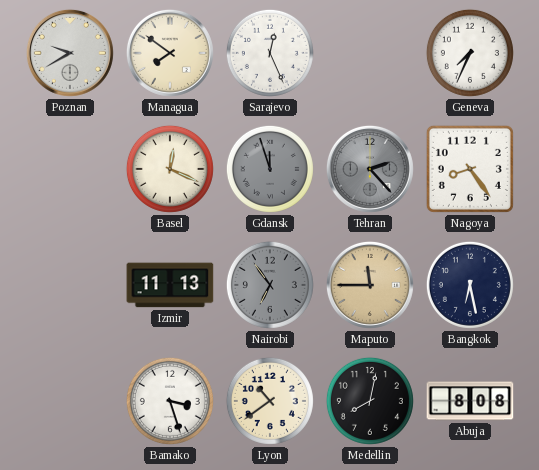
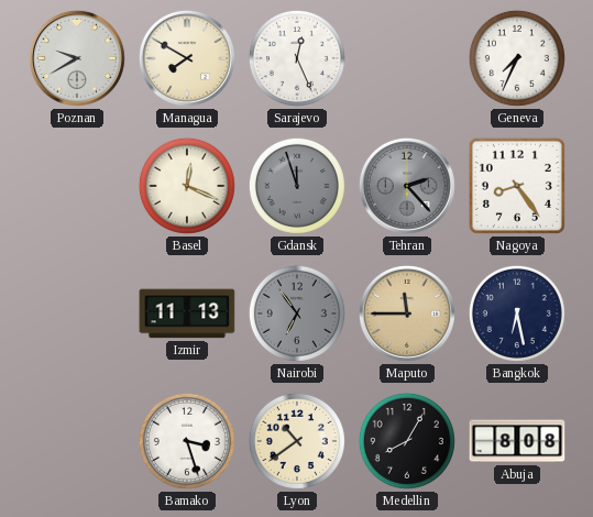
Managua: 7:51 -> 7:50
Medellin: 8:02 -> 8:05
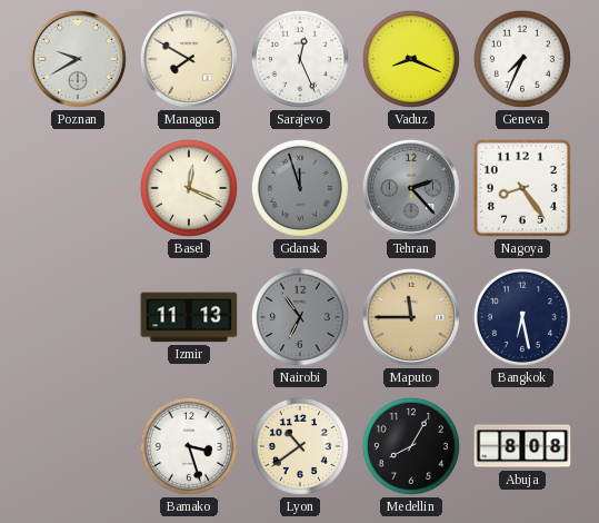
Vaduz: none -> 8:19
